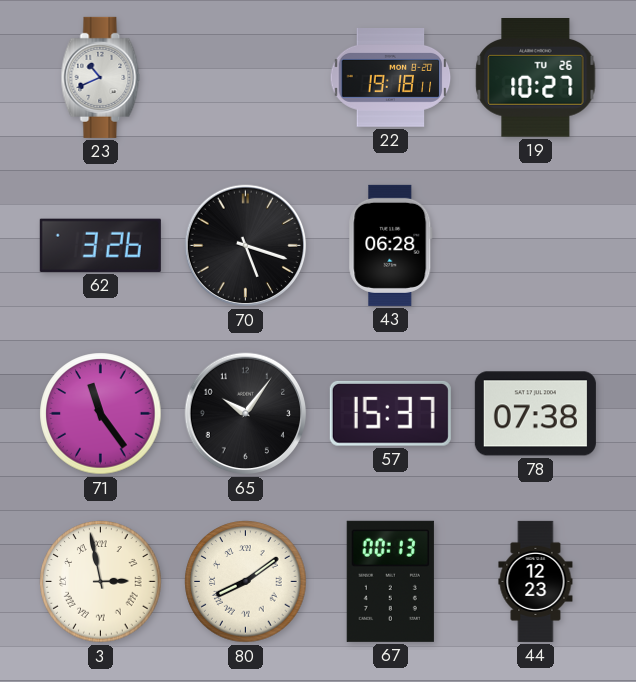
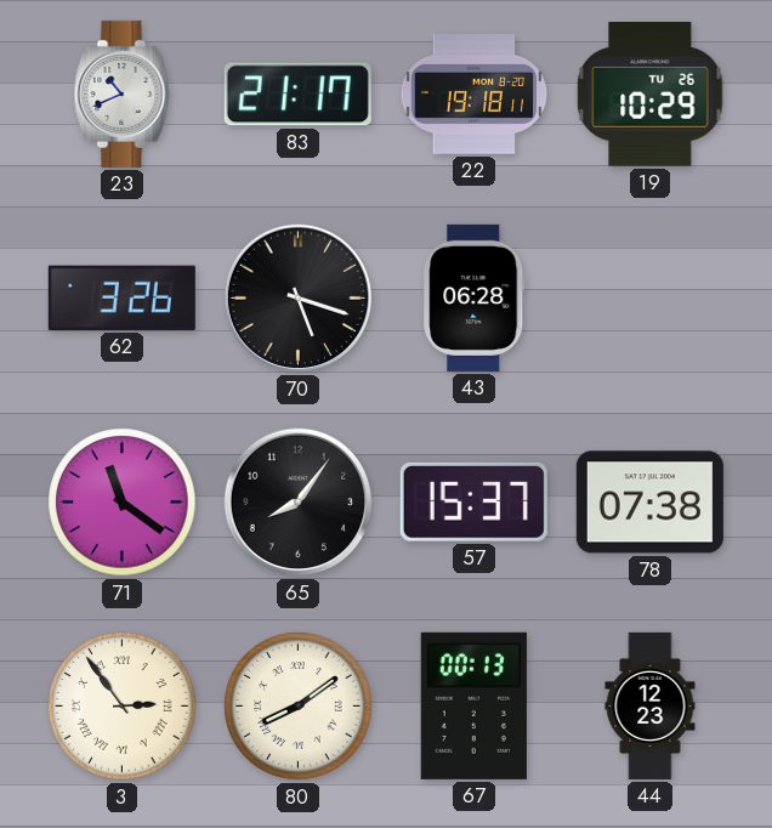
83: none -> 21:17
19: 10:27 -> 10:29
71: 11:24 -> 11:21
65: 10:06 -> 8:06
3: 2:58 -> 2:54
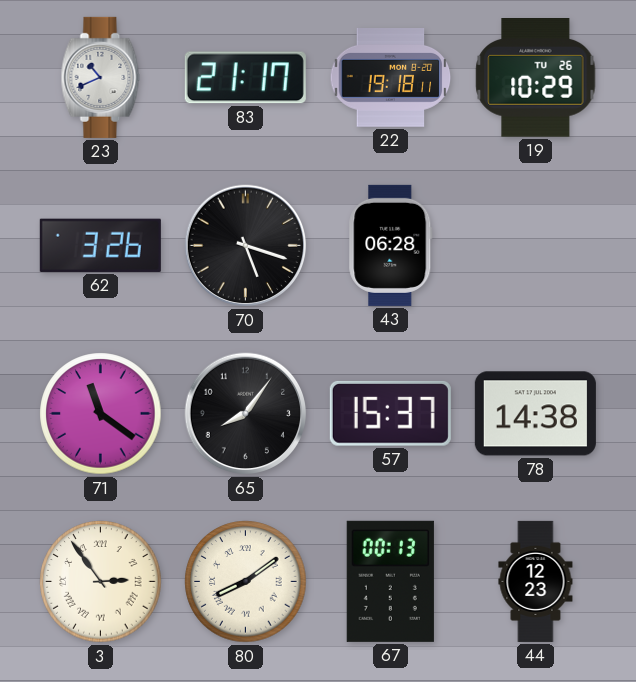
78: 07:38 -> 14:38
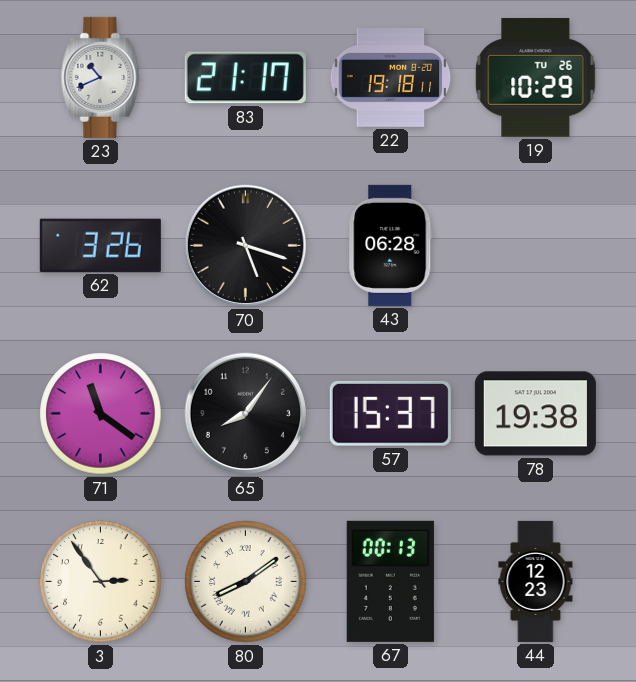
78: 14:38 -> 19:38
3 numerals: Roman -> Arabic
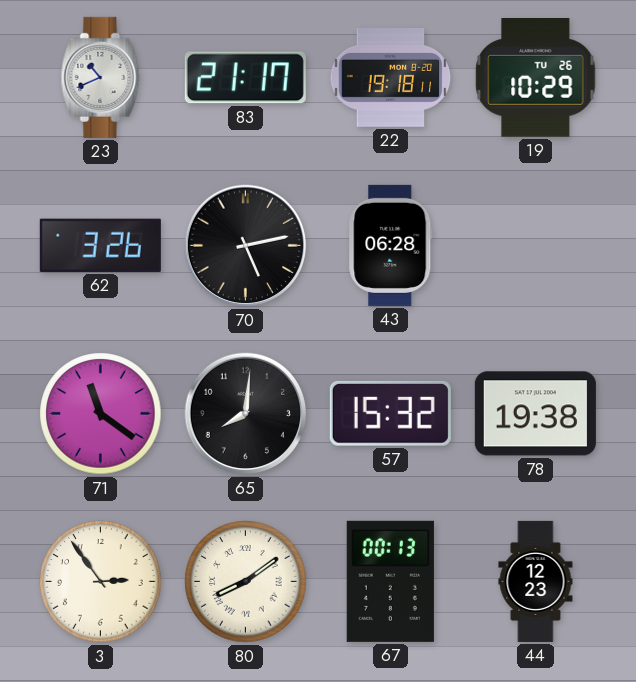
70: 5:18 -> 5:13
65: 8:06 -> 8:01
57: 15:37 -> 15:32
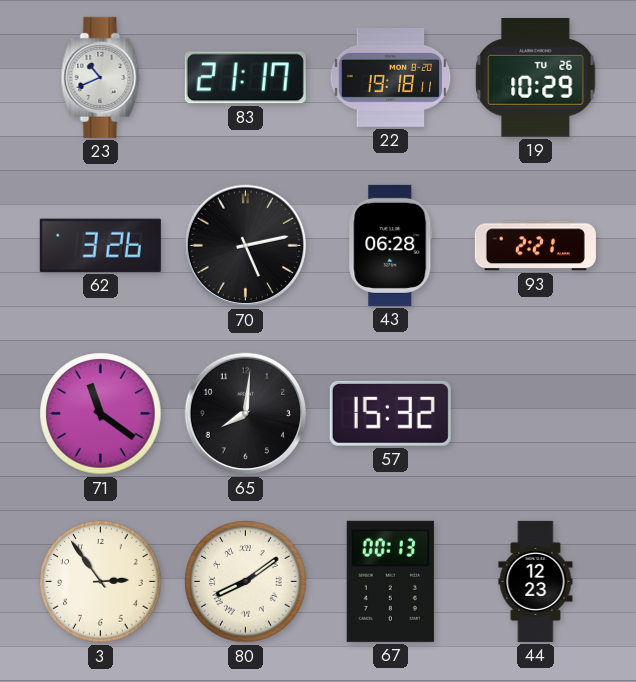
93: none -> 2:21
78: 19:38 -> none
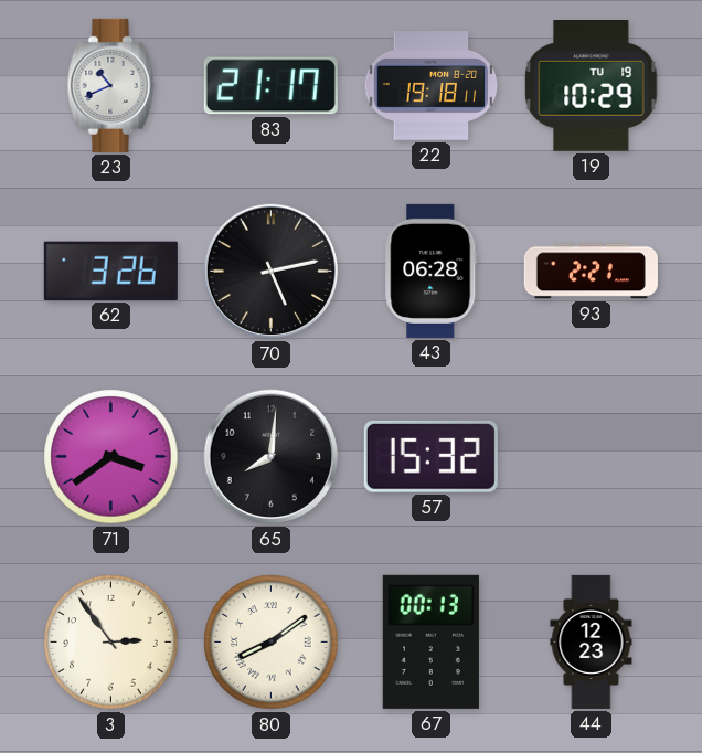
19 date: TU 26 -> TU 19
71: 11:21 -> 3:39
